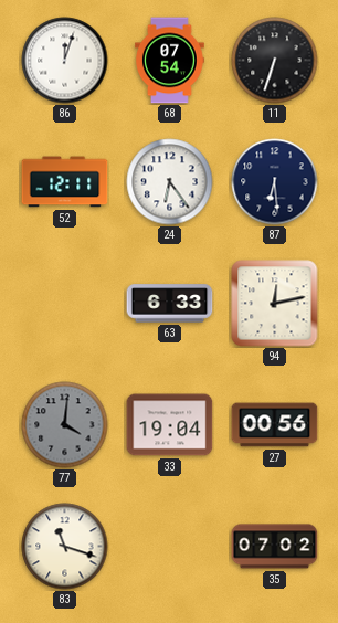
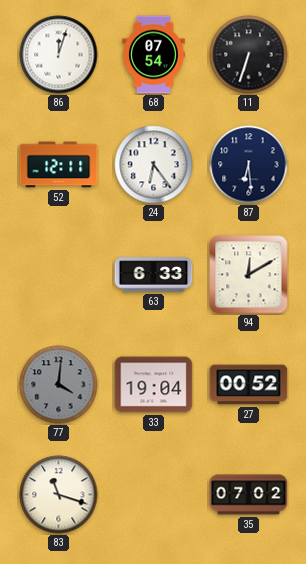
94: 12:13 -> 12:10
27: 00:56 -> 00:52
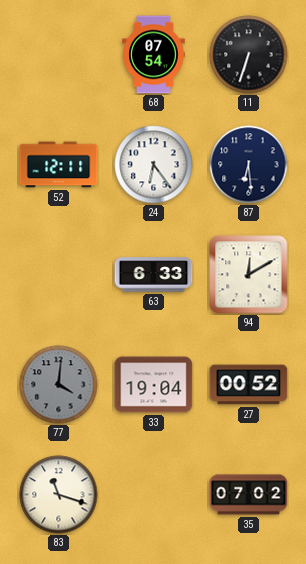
86: 12:03 -> none
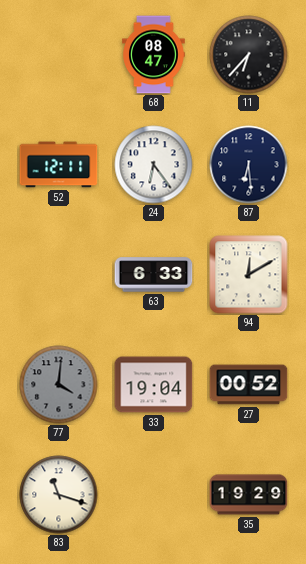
68: 07:54 -> 08:47
11: 6:33 -> 6:37
35: 07:02 -> 19:29
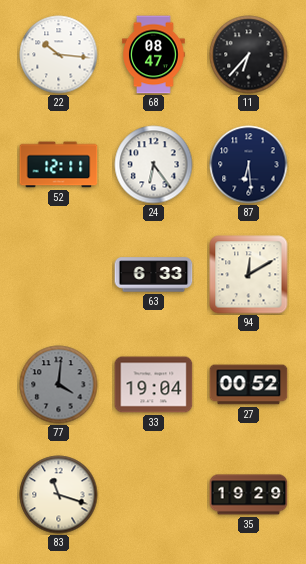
22: none -> 10:16
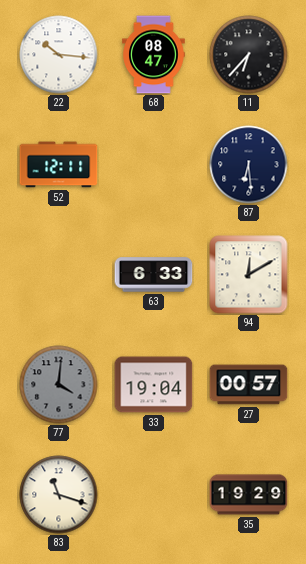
24: 6:24 -> none
27: 00:52 -> 00:57
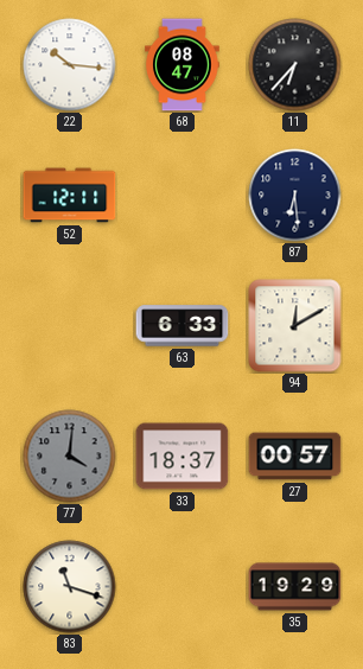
33: 19:04 -> 18:37
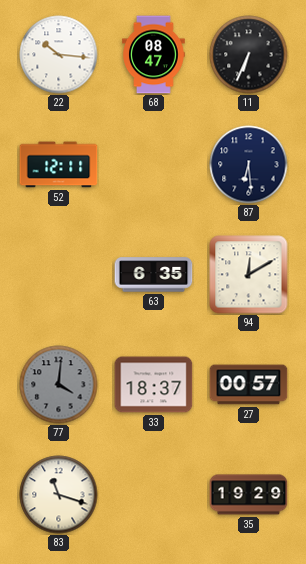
11: 6:37 -> 6:34
63: 6:33 -> 6:35
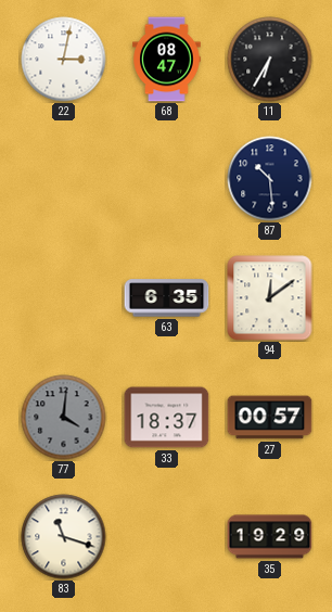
22: 10:16 -> 3:02
11: 6:34 -> 6:35
52: 12:11 -> none
87: 6:29 -> 10:29
94: 12:10 -> 12:09
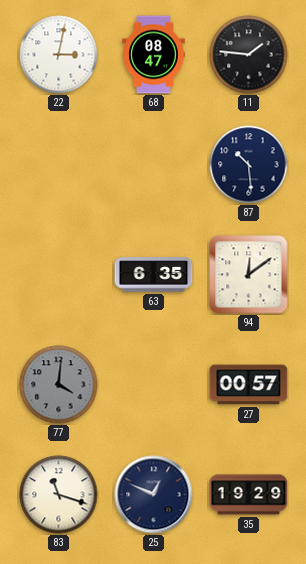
11: 6:35 -> 1:46
33: 18:37 -> none
25: none -> 12:49
